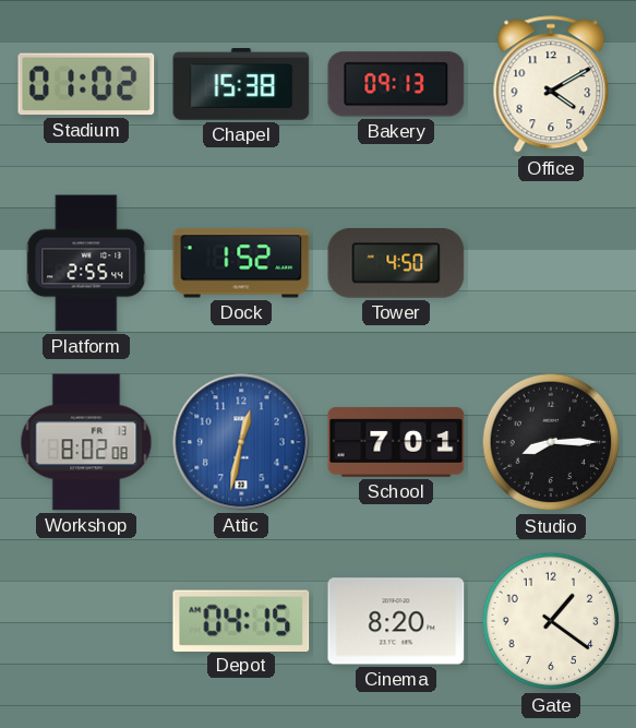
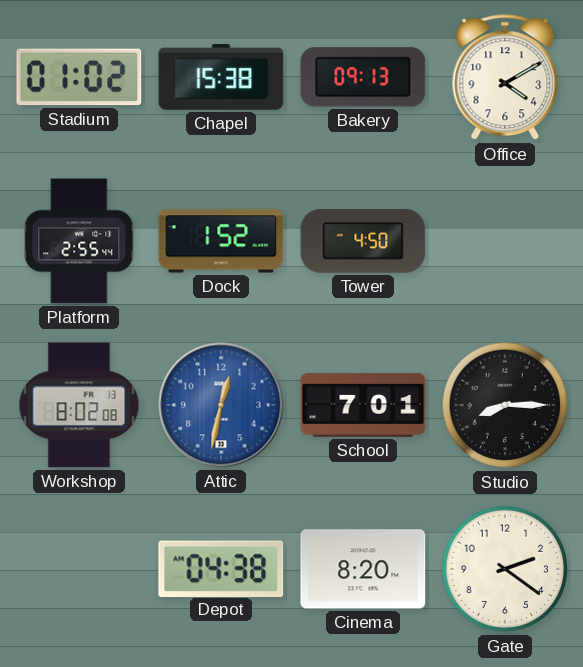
Depot: 04:15 -> 04:38
Gate: 1:21 -> 2:21
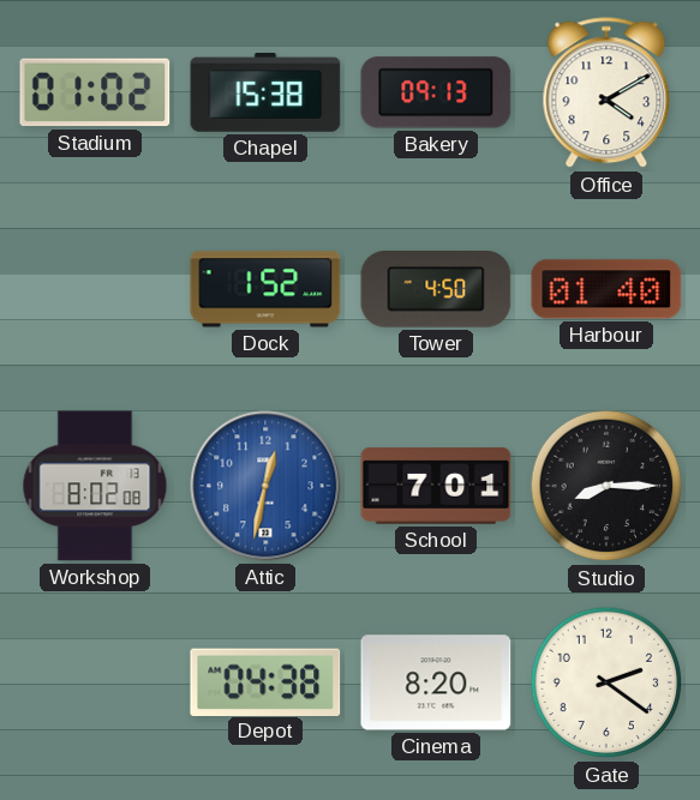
Platform: 2:55 -> none
Harbour: none -> 01:40
